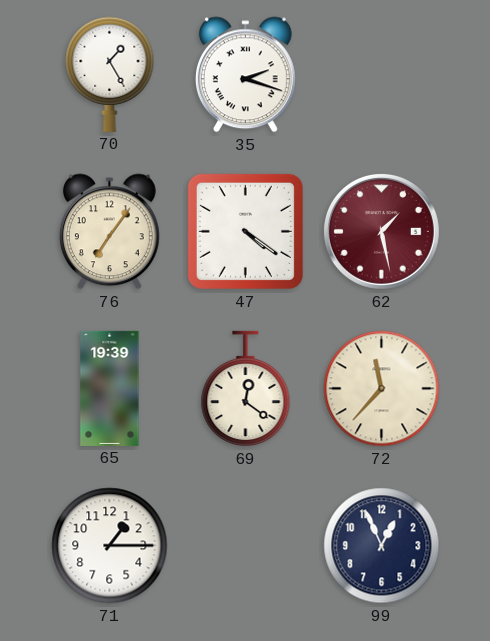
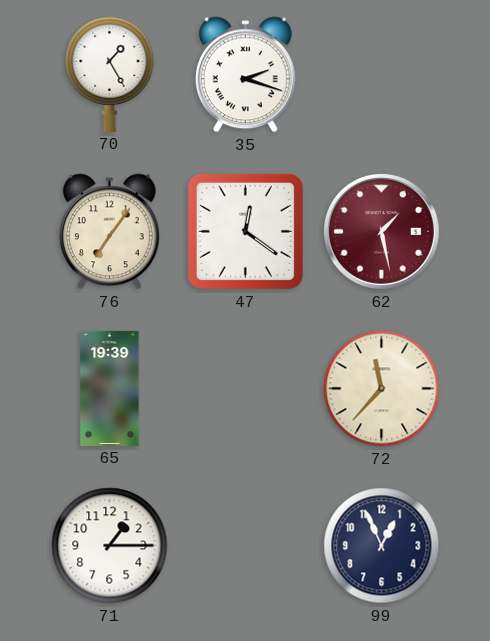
47: 4:21 -> 12:21
69: 12:21 -> none
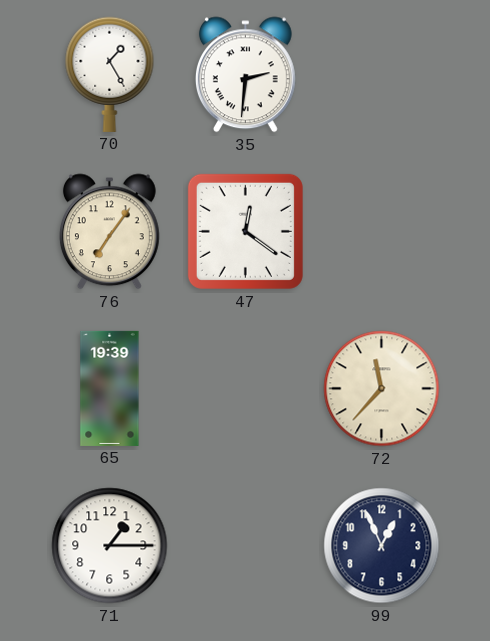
35: 2:18 -> 2:31
62: 1:28 -> none
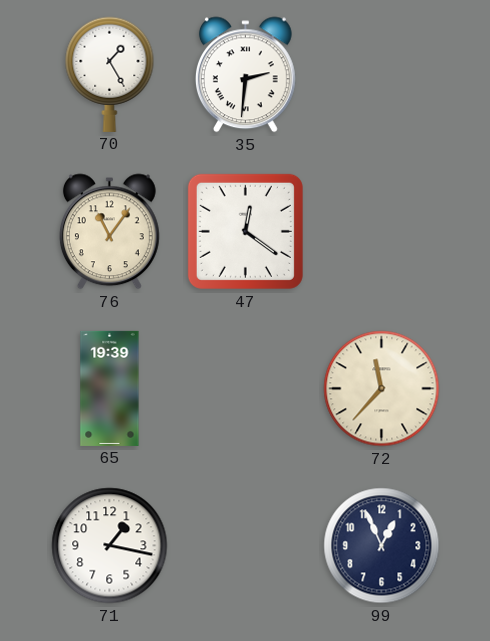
76: 7:06 -> 11:06
71: 1:15 -> 1:17
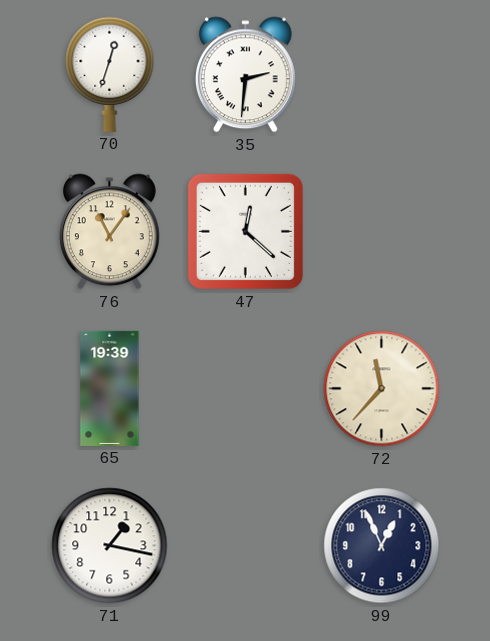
70: 1:25 -> 12:33
47: 12:21 -> 12:22
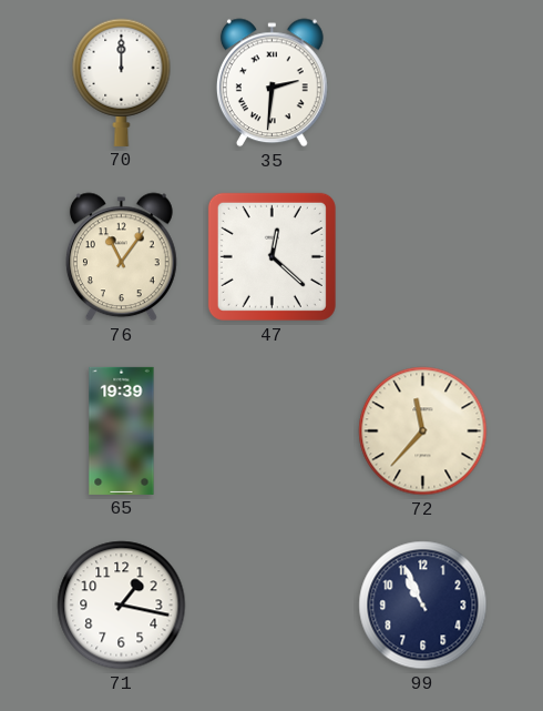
70: 12:33 -> 12:00
99: 12:56 -> 10:56
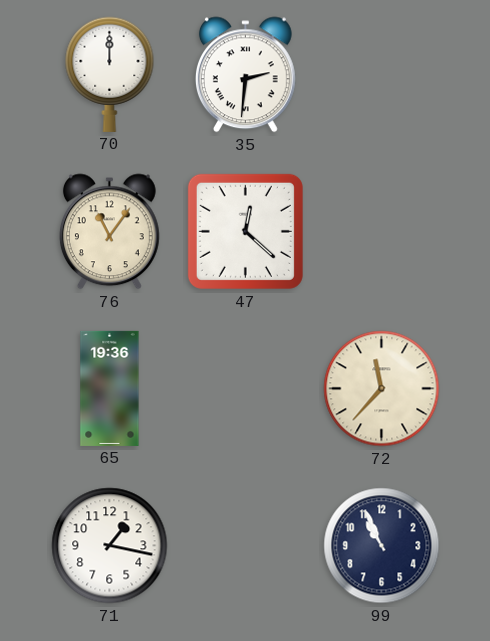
65: 19:39 -> 19:36
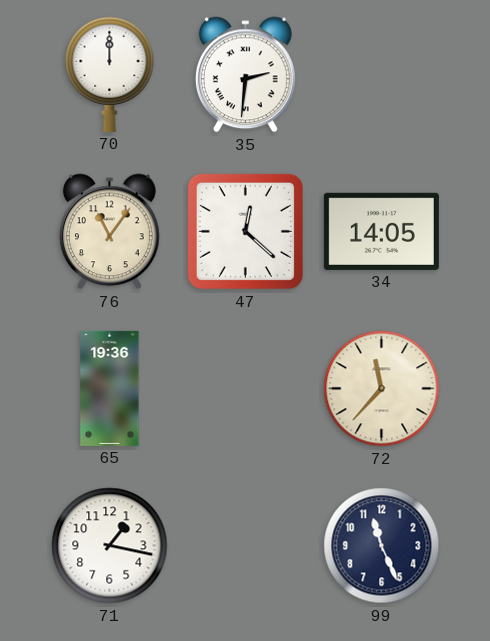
34: none -> 14:05
99: 10:56 -> 11:26
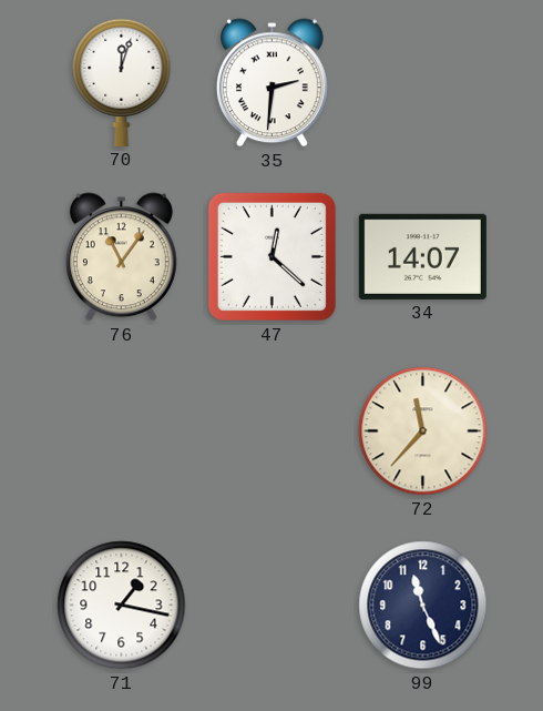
70: 12:00 -> 12:03
34: 14:05 -> 14:07
65: 19:36 -> none
